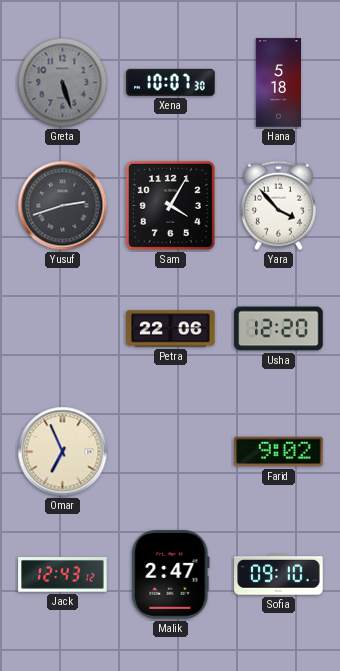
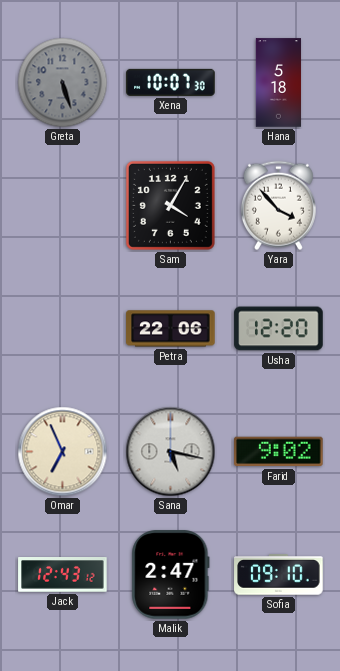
Yusuf: 2:42 -> none
Sana: none -> 5:17
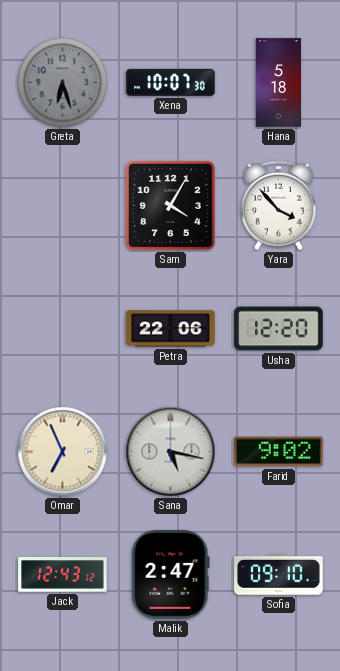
Greta: 5:27 -> 6:27
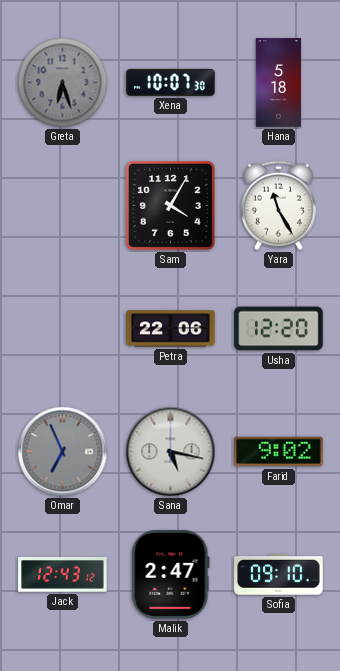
Yara: 3:53 -> 11:25
Omar dial: cream -> grey
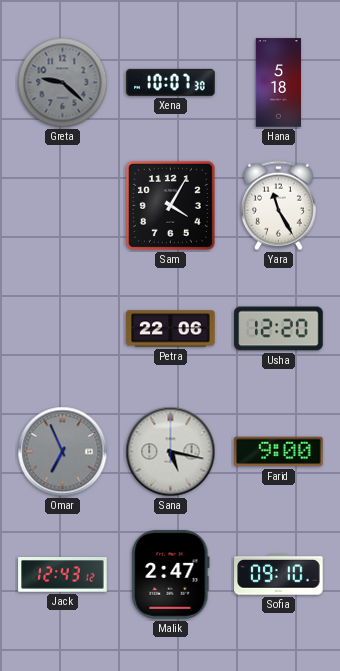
Greta: 6:27 -> 9:22
Farid: 9:02 -> 9:00
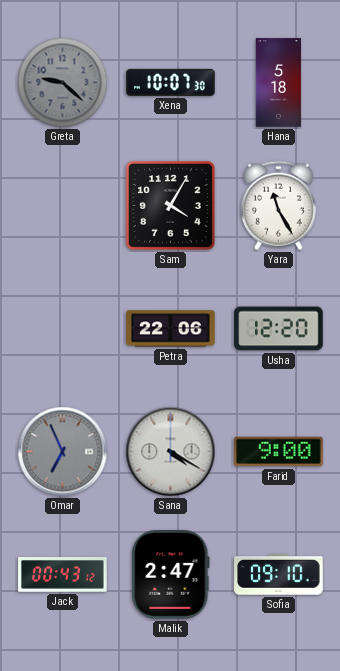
Sana: 5:17 -> 4:20
Jack: 12:43 -> 00:43
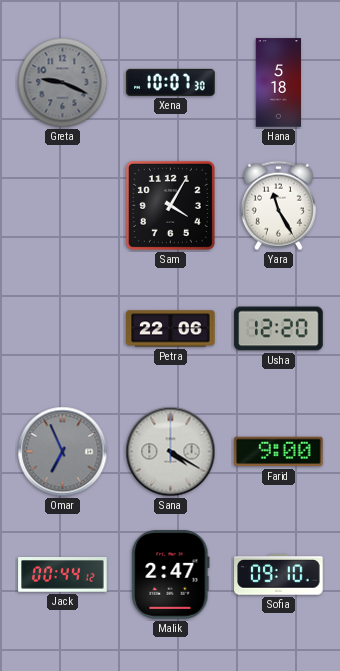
Greta: 9:22 -> 9:19
Jack: 00:43 -> 00:44
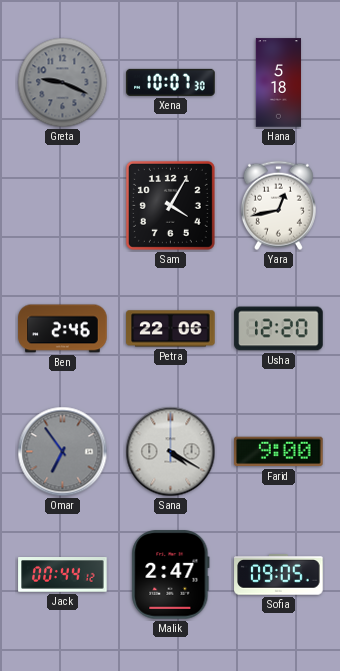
Yara: 11:25 -> 12:43
Ben: none -> 2:46
Omar: 6:56 -> 6:54
Sofia: 09:10 -> 09:05
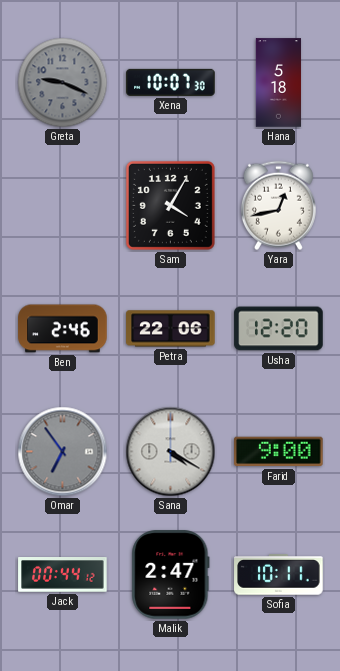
Sofia: 09:05 -> 10:11
